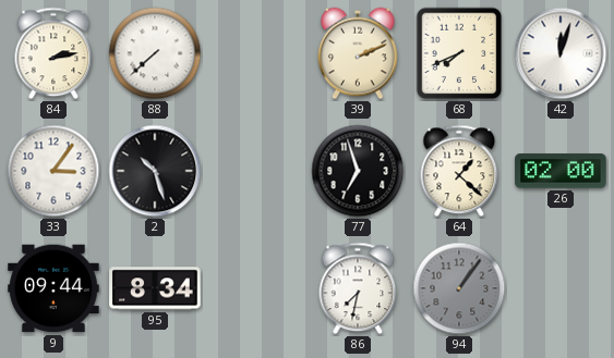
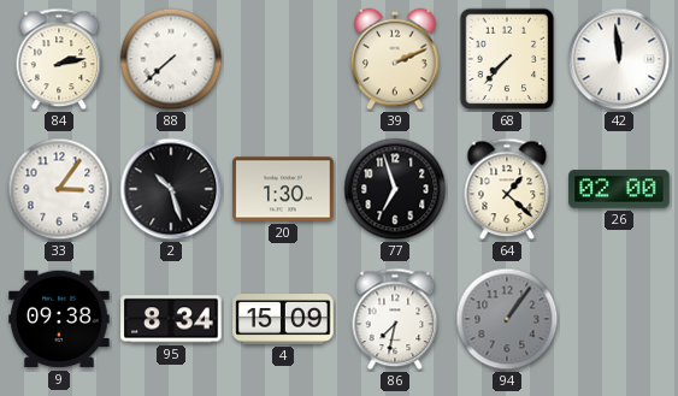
68: 7:41 -> 7:37
42: 12:03 -> 11:59
20: none -> 1:30
9: 09:44 -> 09:38
4: none -> 15:09
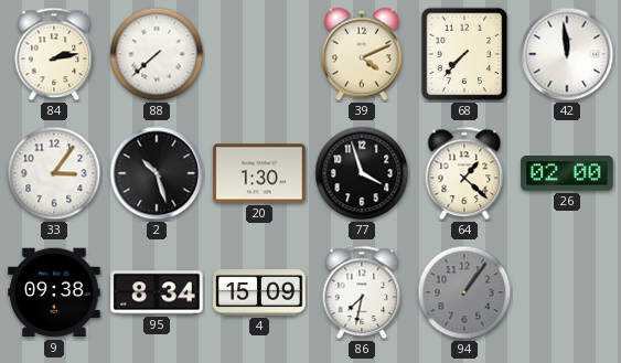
39: 2:11 -> 4:11
77: 6:57 -> 3:57
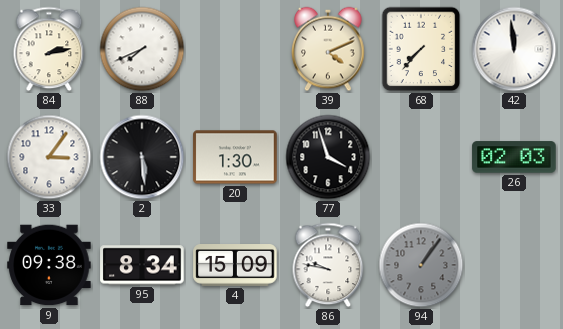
88: 7:38 -> 7:41
2: 10:27 -> 5:29
64: 1:22 -> none
26: 02:00 -> 02:03
86: 7:32 -> 9:47
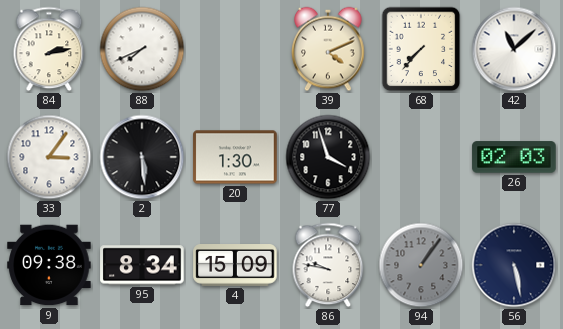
42: 11:59 -> 11:08
56: none -> 5:28
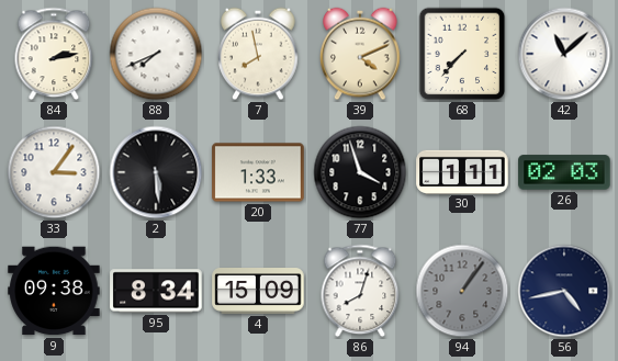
7: none -> 7:58
20: 1:30 -> 1:33
30: none -> 1:11
86: 9:47 -> 8:03
56: 5:28 -> 4:43
